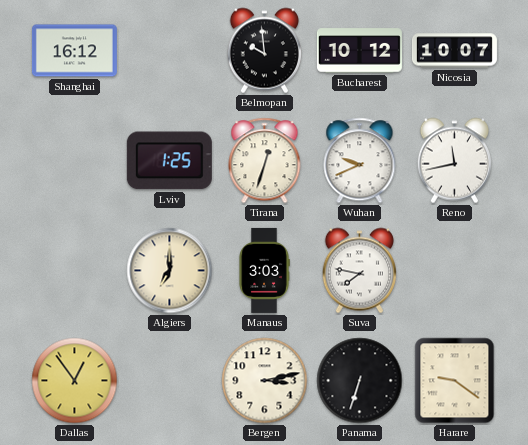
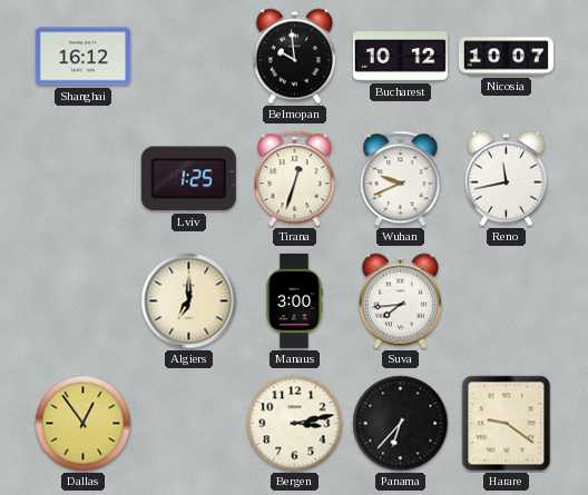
Manaus: 3:03 -> 3:00
Suva: 7:47 -> 7:44
Panama: 6:33 -> 6:37
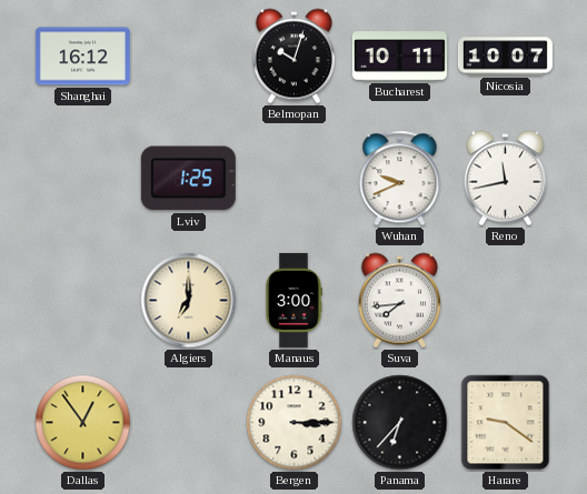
Belmopan: 9:59 -> 10:03
Bucharest: 10:12 -> 10:11
Tirana: 12:33 -> none
Bergen: 3:13 -> 3:15
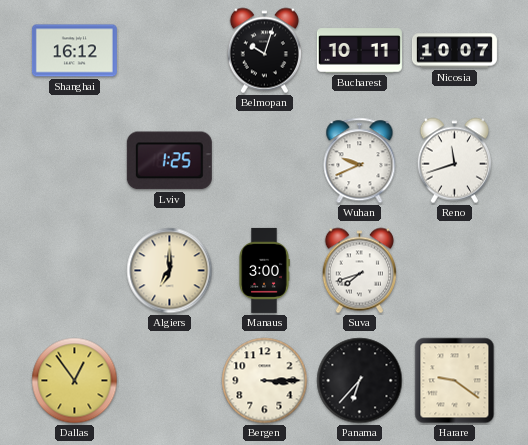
Reno: 11:43 -> 11:42
Suva: 7:44 -> 7:42
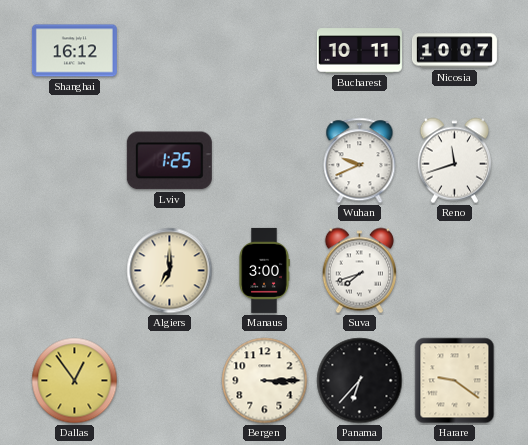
Belmopan: 10:03 -> none
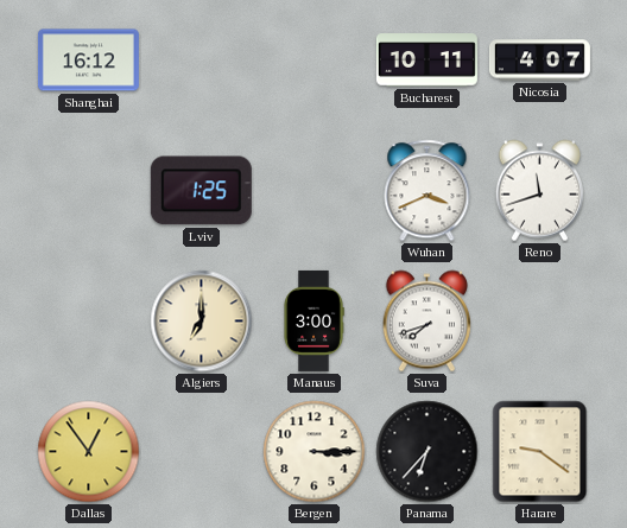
Nicosia: 10:07 -> 4:07
Wuhan: 9:41 -> 3:41
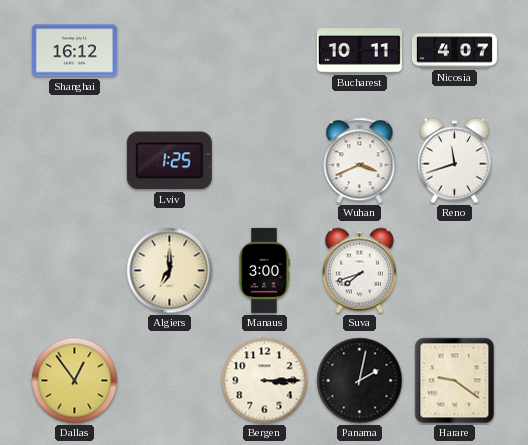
Panama: 6:37 -> 2:02
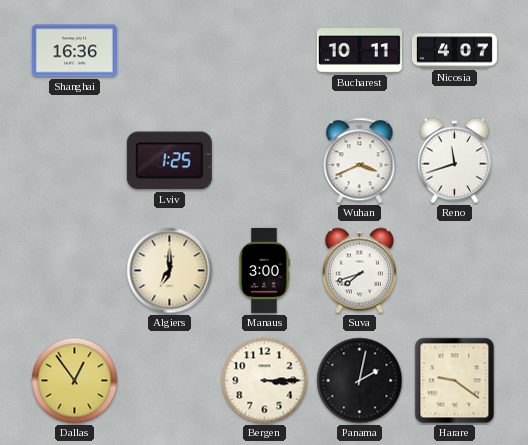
Shanghai: 16:12 -> 16:36
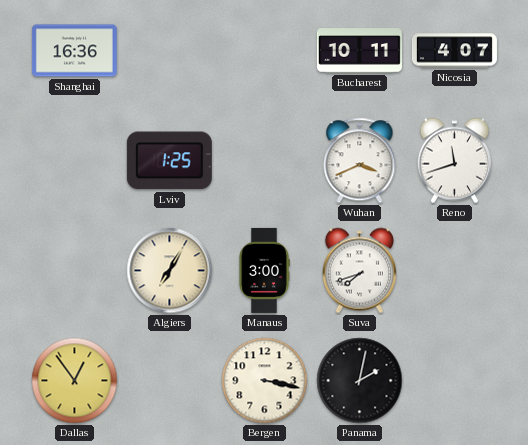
Algiers: 7:00 -> 7:05
Bergen: 3:15 -> 3:17
Harare: 9:21 -> none
